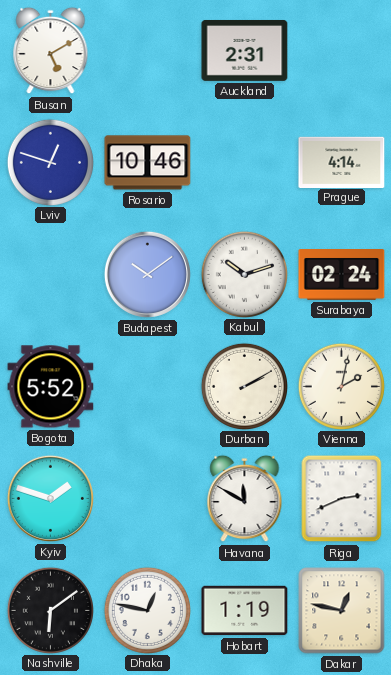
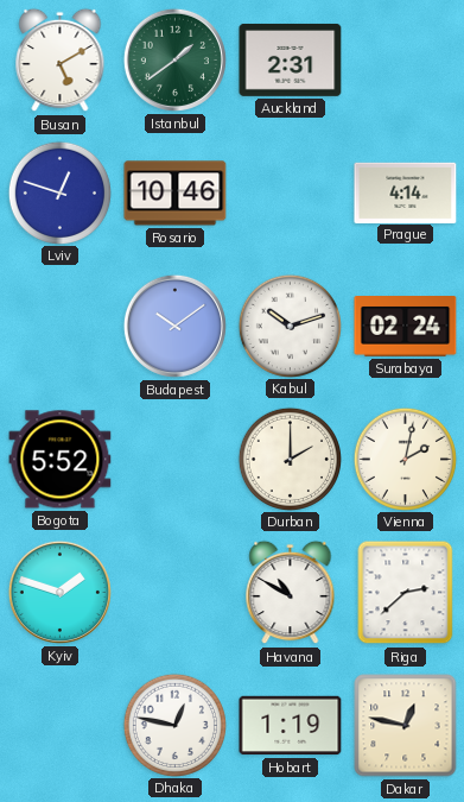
Istanbul: none -> 1:39
Durban: 2:10 -> 2:00
Havana: 11:50 -> 10:50
Riga: 2:41 -> 2:38
Nashville: 6:09 -> none
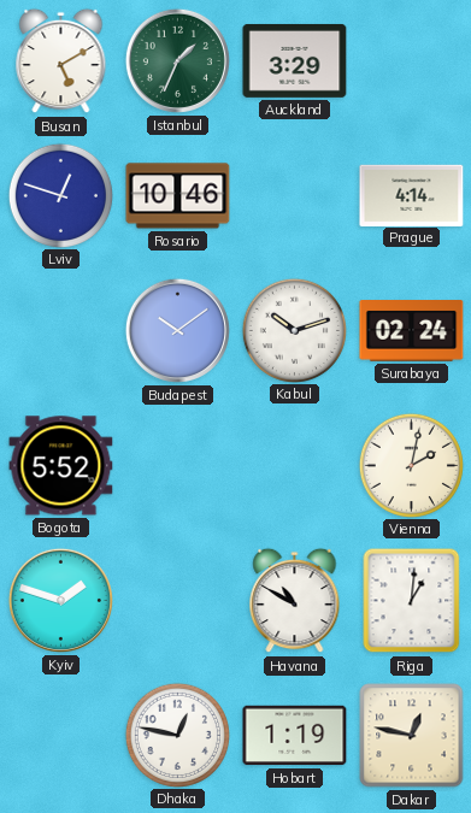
Istanbul: 1:39 -> 1:34
Auckland: 2:31 -> 3:29
Durban: 2:00 -> none
Riga: 2:38 -> 1:01
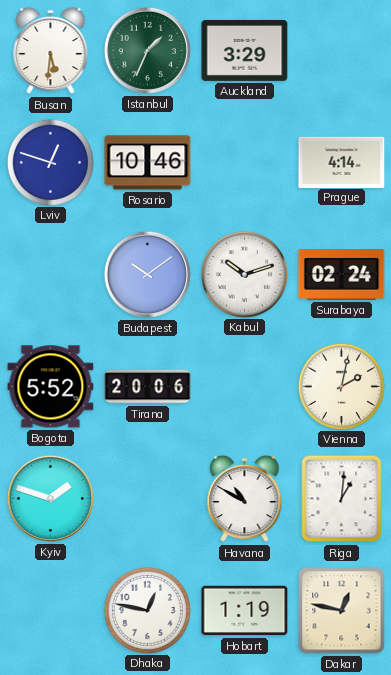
Busan: 5:10 -> 5:31
Tirana: none -> 20:06
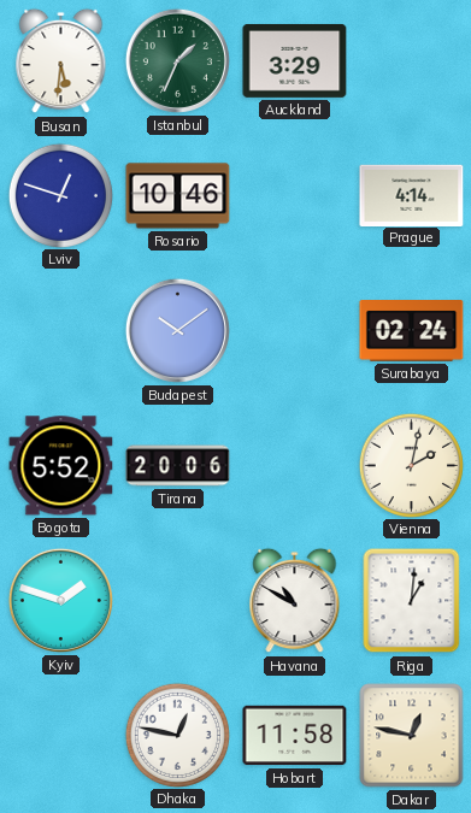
Kabul: 10:12 -> none
Hobart: 1:19 -> 11:58
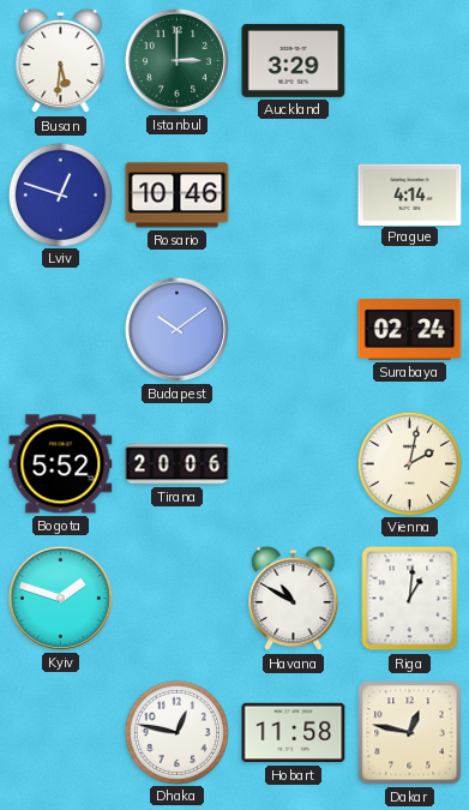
Istanbul: 1:34 -> 3:00
